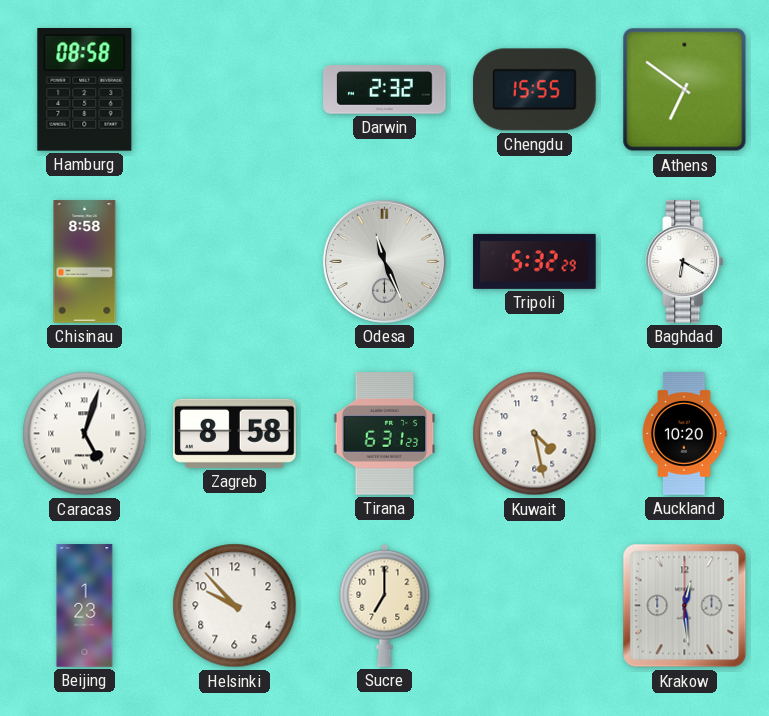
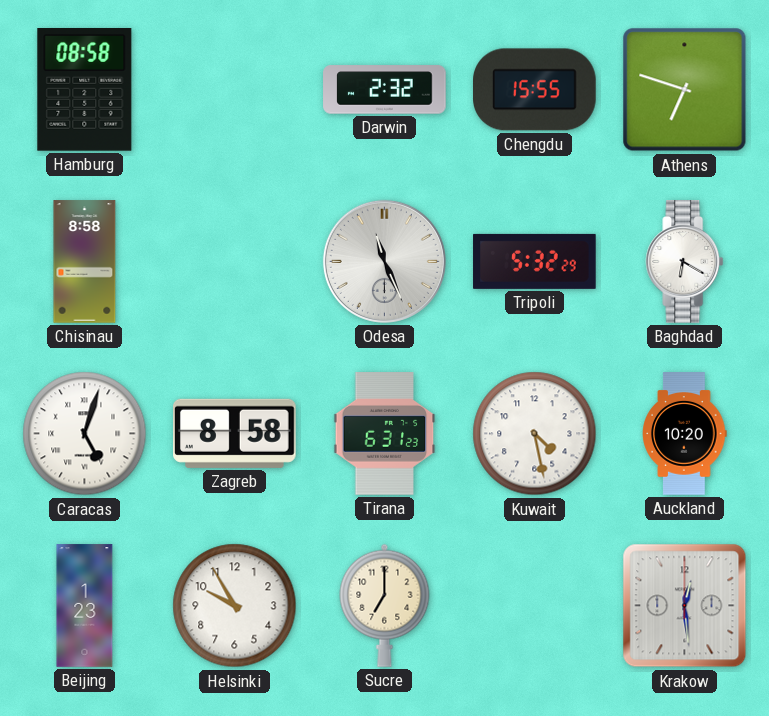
Athens: 6:51 -> 6:48
Helsinki: 9:53 -> 9:55
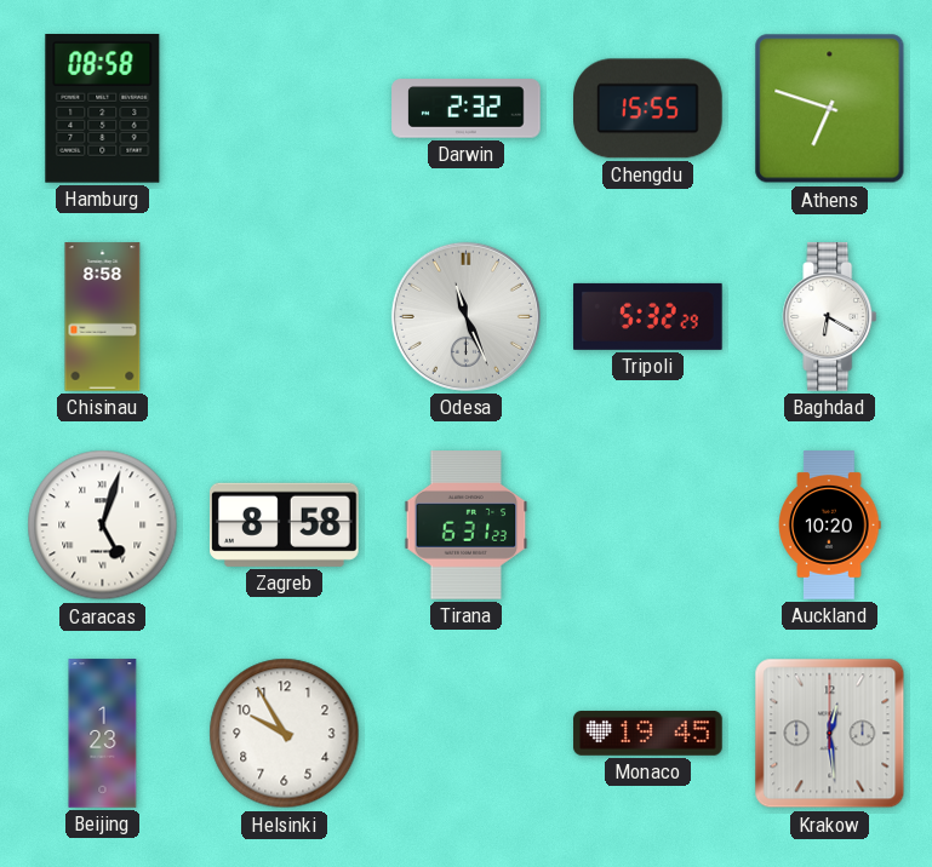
Kuwait: 4:28 -> none
Sucre: 7:00 -> none
Monaco: none -> 19:45
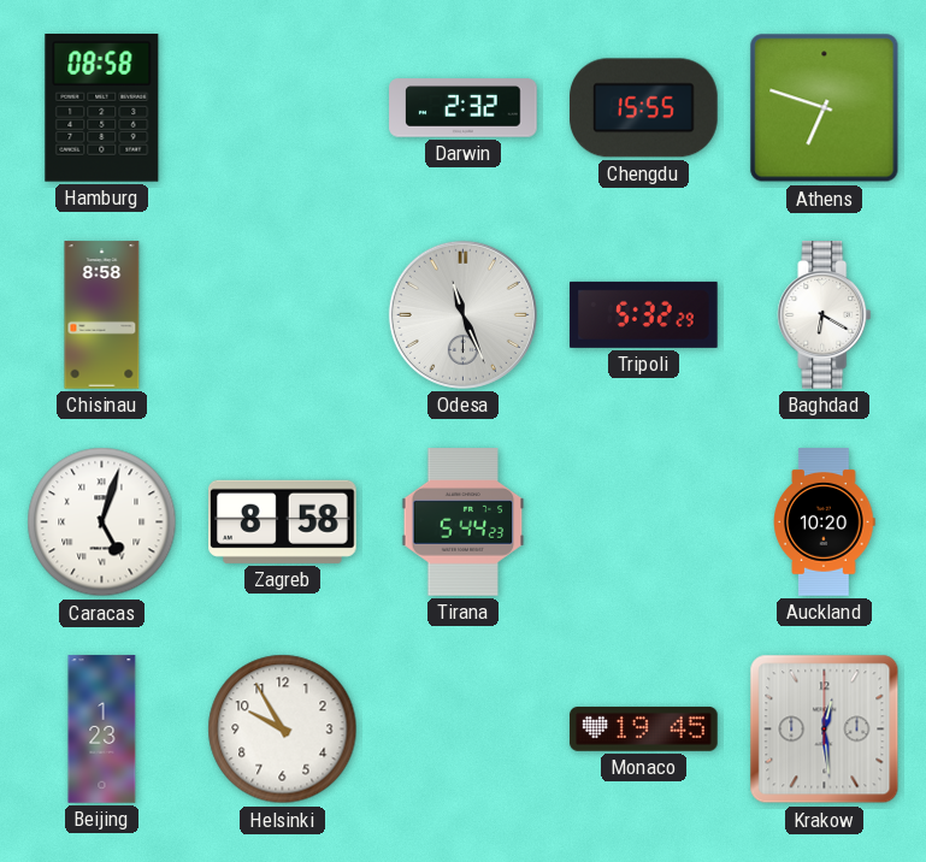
Tirana: 6:31 -> 5:44
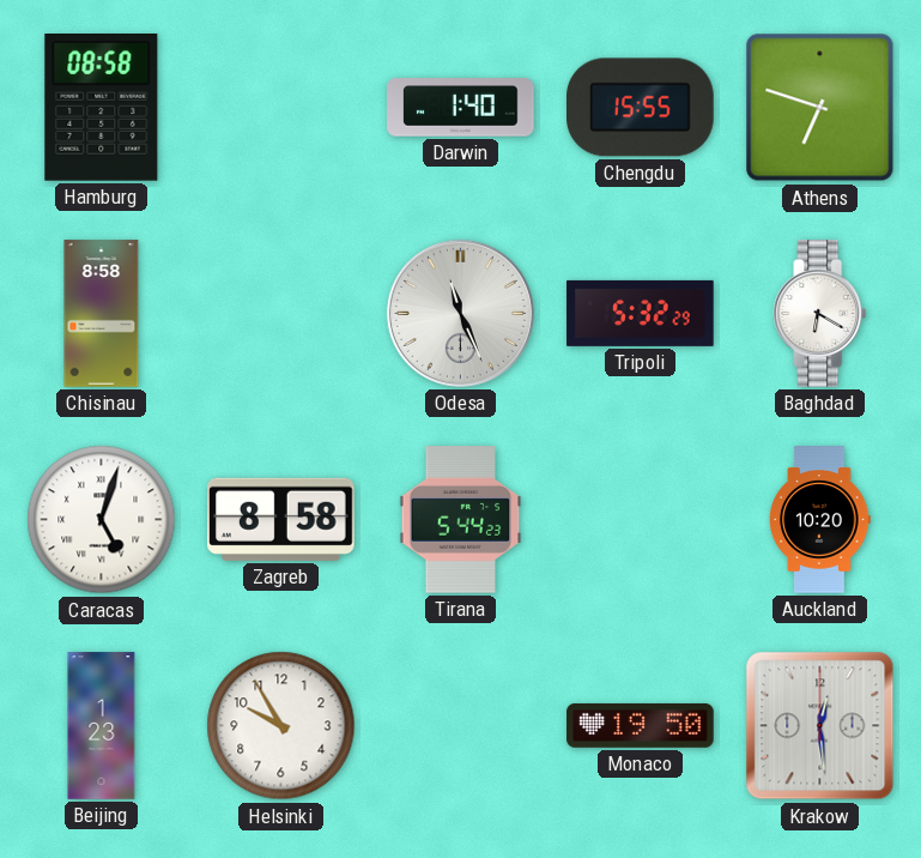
Darwin: 2:32 -> 1:40
Monaco: 19:45 -> 19:50
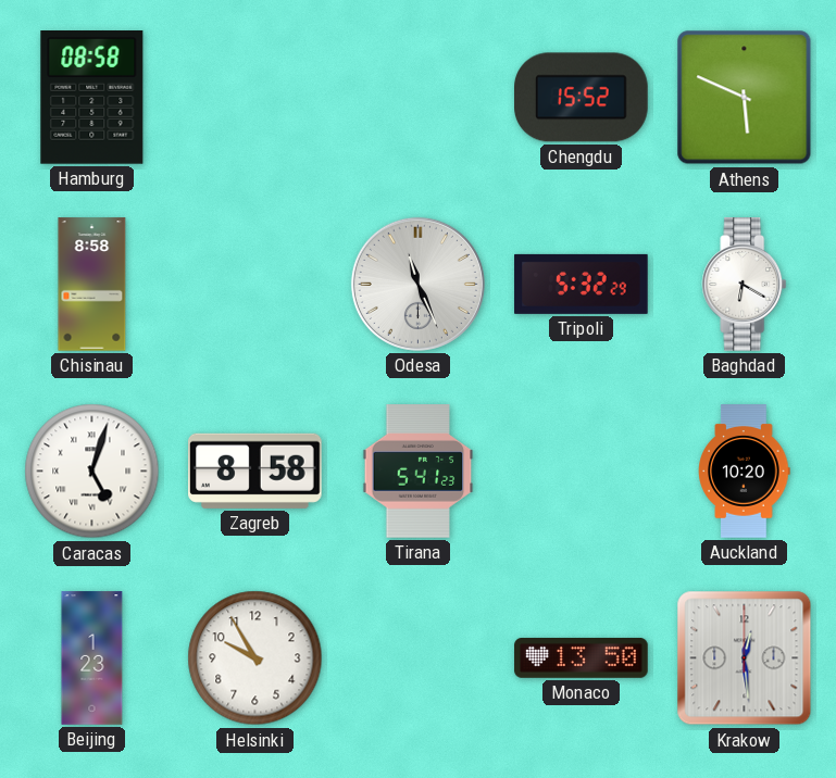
Darwin: 1:40 -> none
Chengdu: 15:55 -> 15:52
Athens: 6:48 -> 5:49
Tirana: 5:44 -> 5:41
Monaco: 19:50 -> 13:50
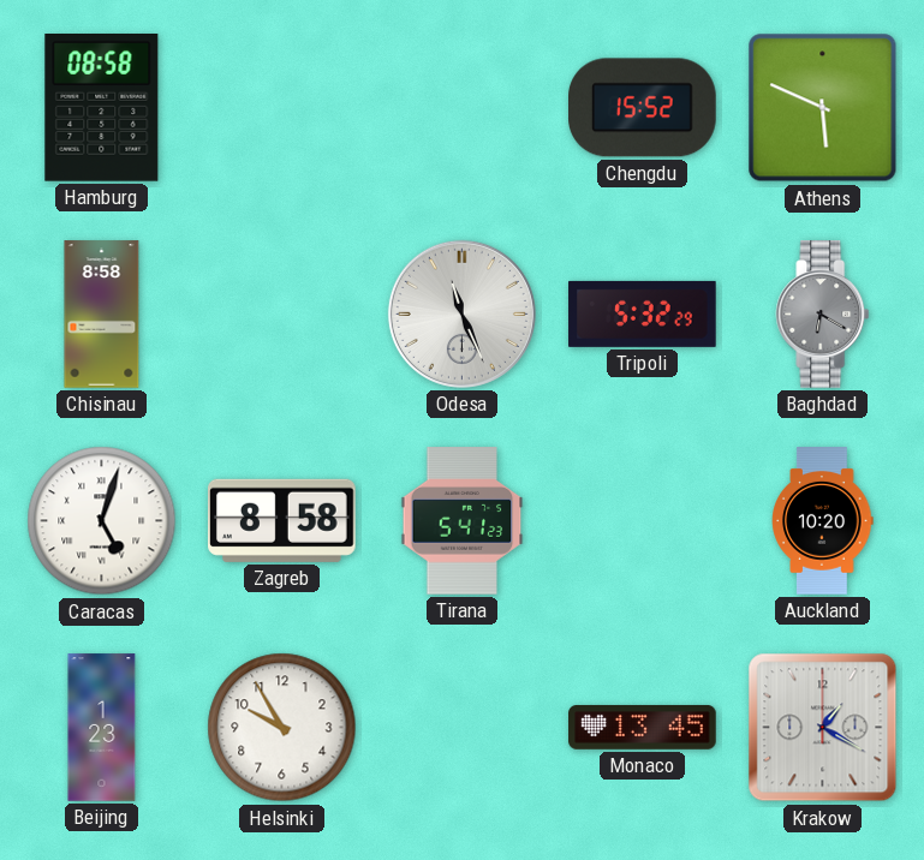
Baghdad dial: white -> grey
Monaco: 13:50 -> 13:45
Krakow: 12:29 -> 1:20
